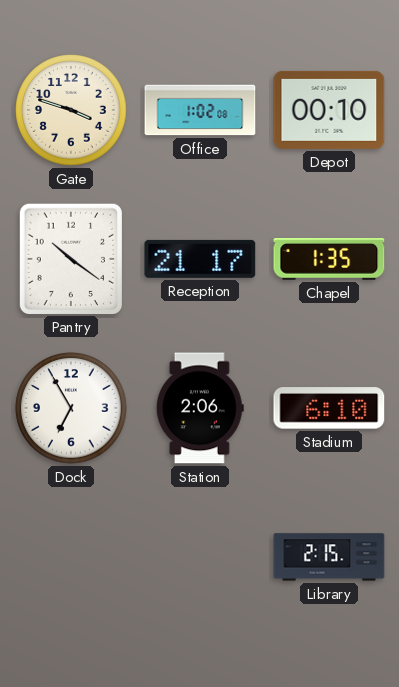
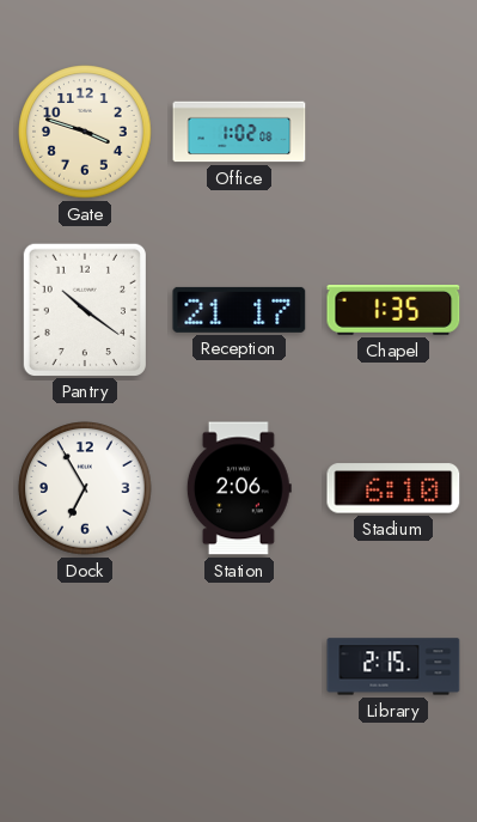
Depot: 00:10 -> none
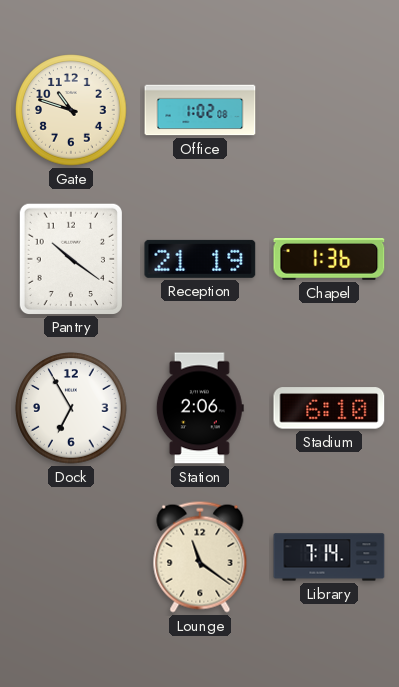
Gate: 3:48 -> 10:48
Reception: 21:17 -> 21:19
Chapel: 1:35 -> 1:36
Lounge: none -> 11:21
Library: 2:15 -> 7:14
